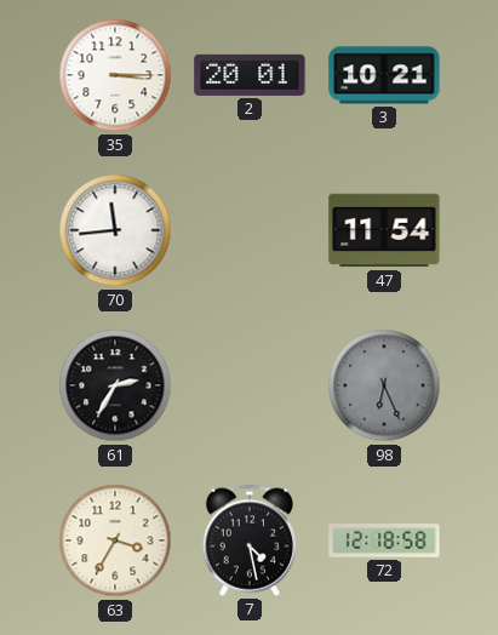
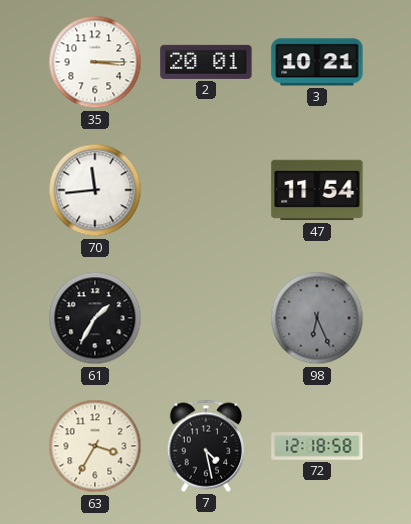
61: 2:35 -> 1:35
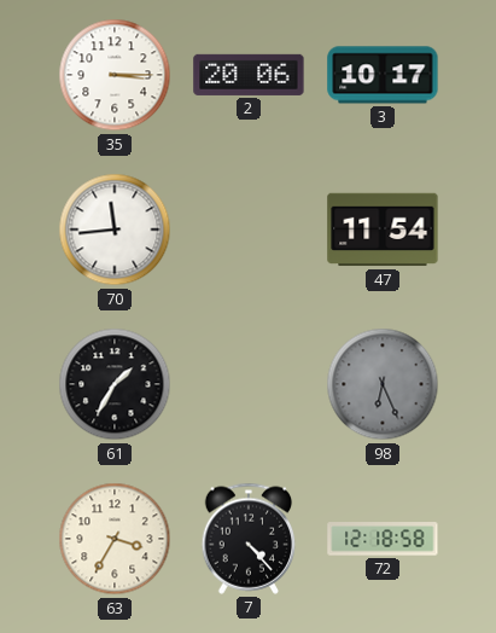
2: 20:01 -> 20:06
3: 10:21 -> 10:17
7: 4:28 -> 4:23
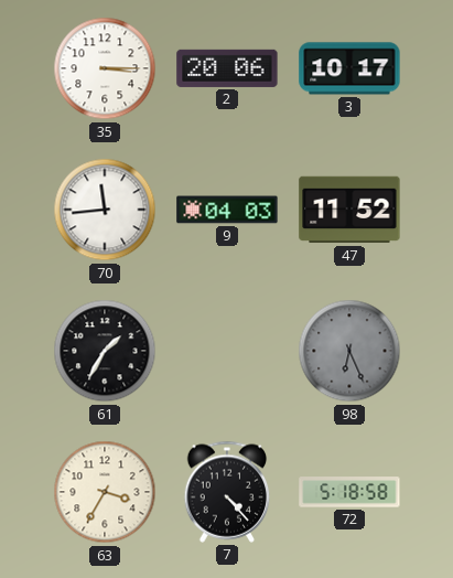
9: none -> 04:03
47: 11:54 -> 11:52
72: 12:18 -> 5:18
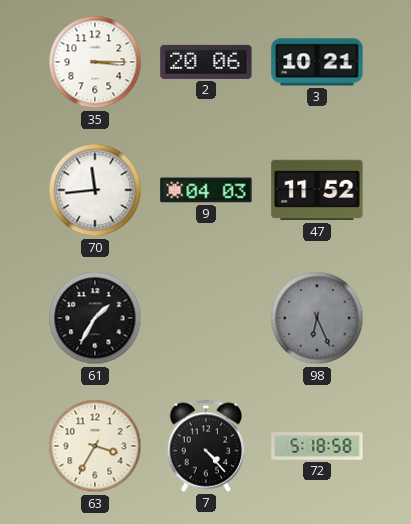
3: 10:17 -> 10:21
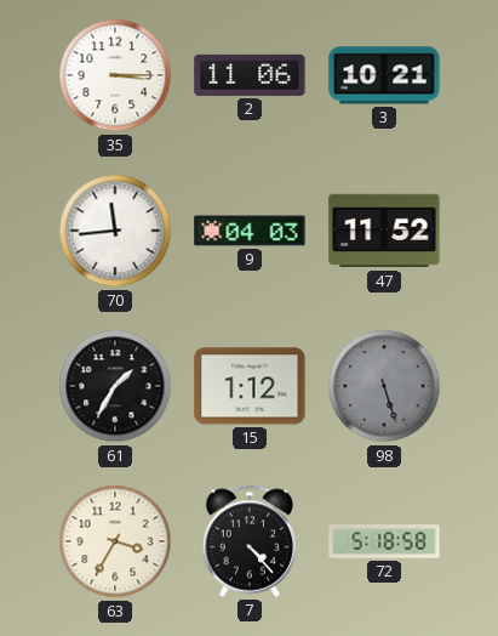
2: 20:06 -> 11:06
15: none -> 1:12
98: 6:26 -> 5:27
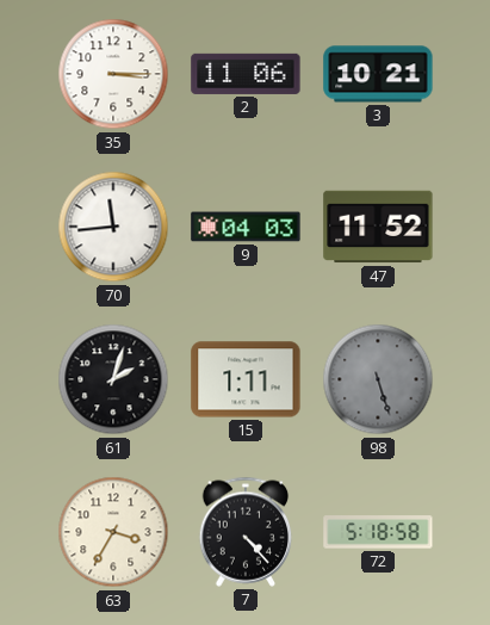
61: 1:35 -> 2:03
15: 1:12 -> 1:11
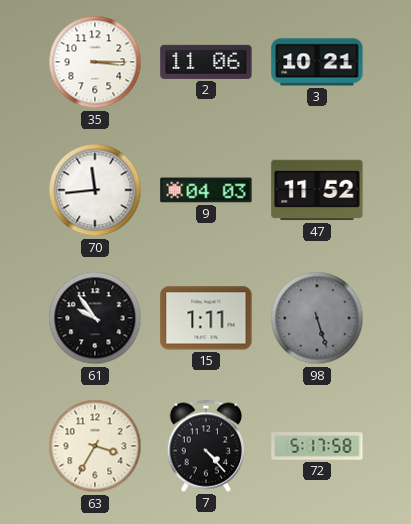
61: 2:03 -> 9:54
72: 5:18 -> 5:17
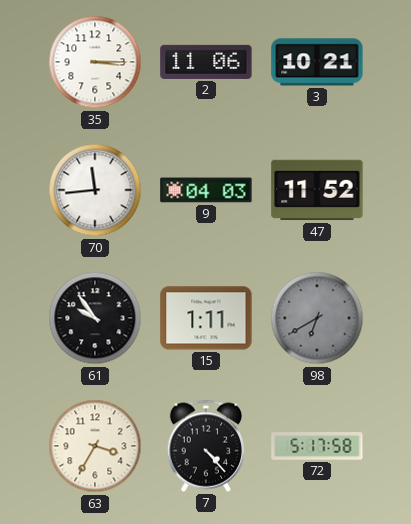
98: 5:27 -> 6:40
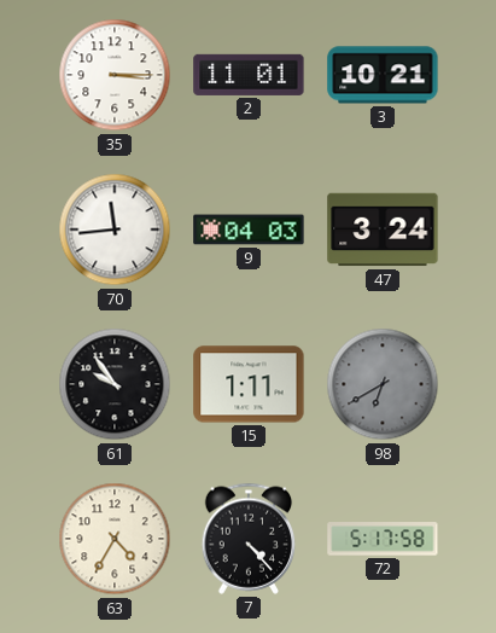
2: 11:06 -> 11:01
47: 11:52 -> 3:24
63: 3:35 -> 4:35
